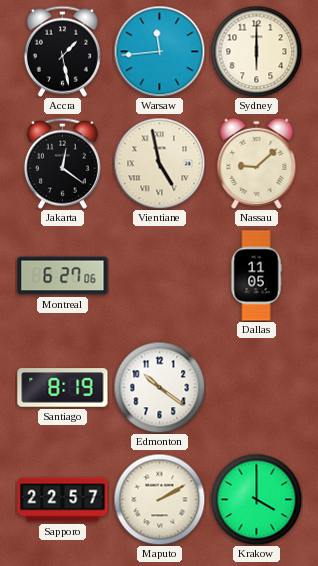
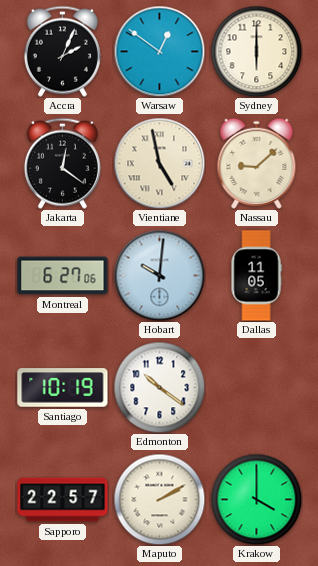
Accra: 1:28 -> 2:04
Warsaw: 11:44 -> 12:51
Hobart: none -> 10:01
Santiago: 8:19 -> 10:19
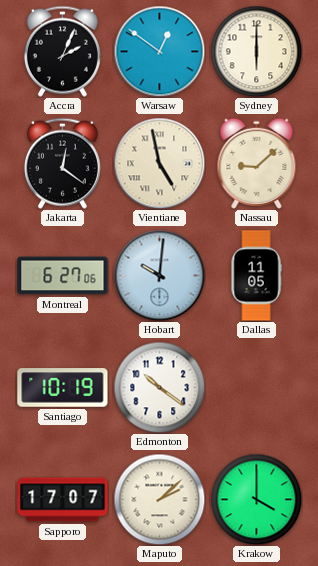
Sapporo: 22:57 -> 17:07
Maputo: 2:10 -> 2:08
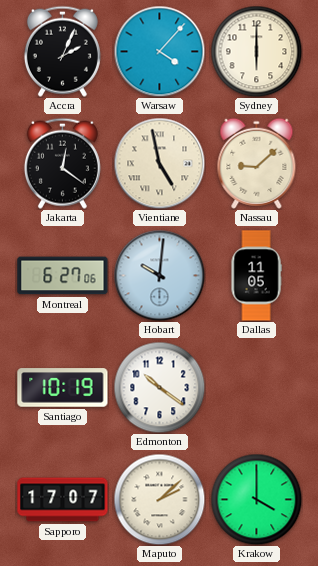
Warsaw: 12:51 -> 4:07
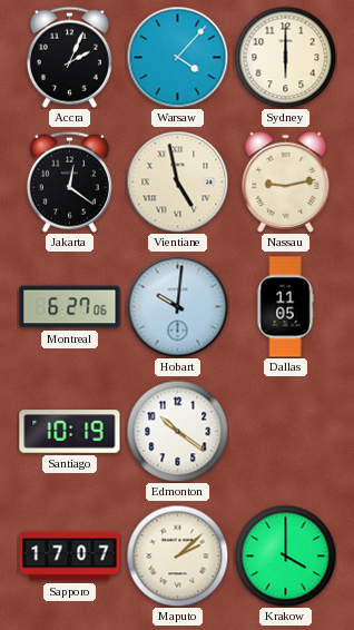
Nassau: 9:08 -> 9:13
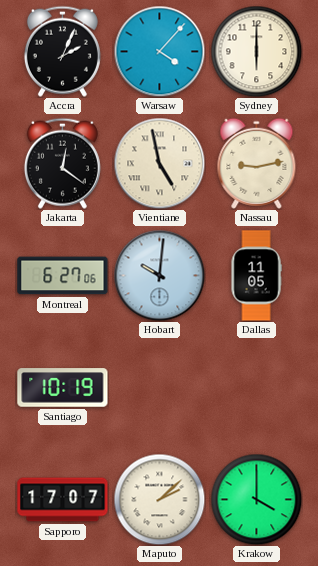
Edmonton: 10:21 -> none
